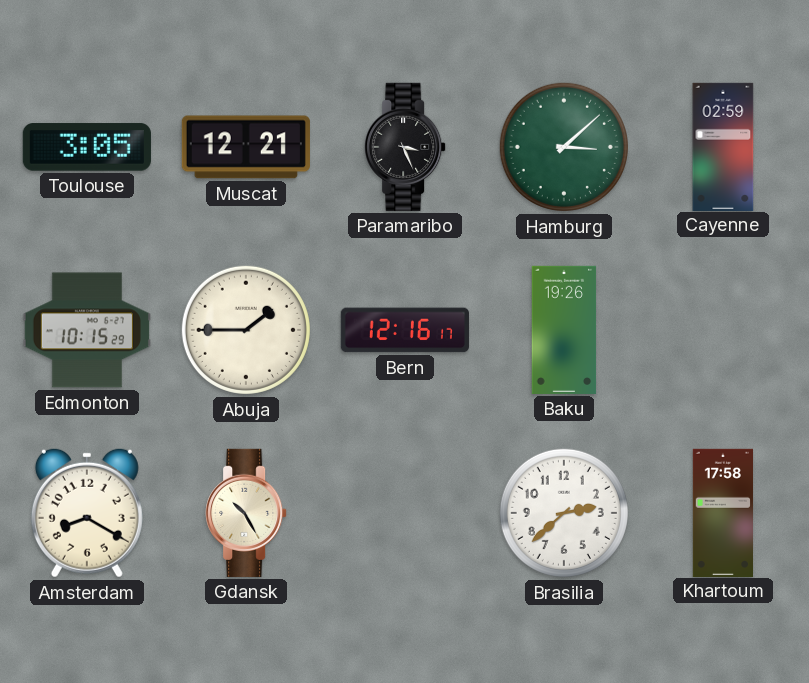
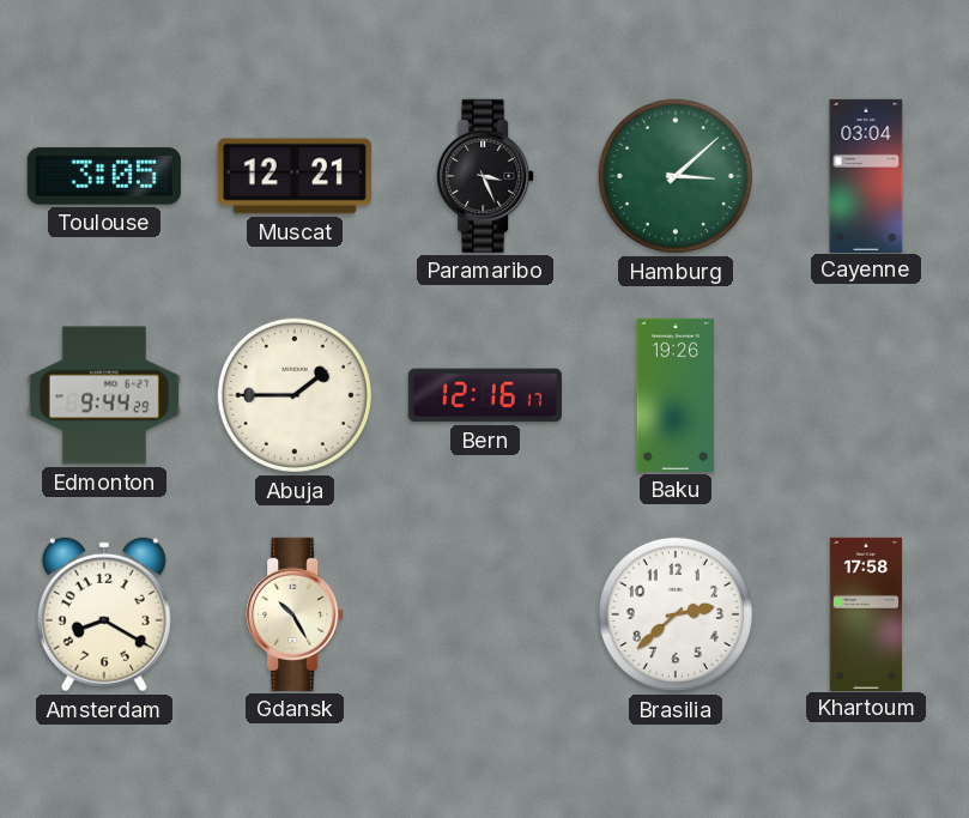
Cayenne: 02:59 -> 03:04
Edmonton: 10:15 -> 9:44
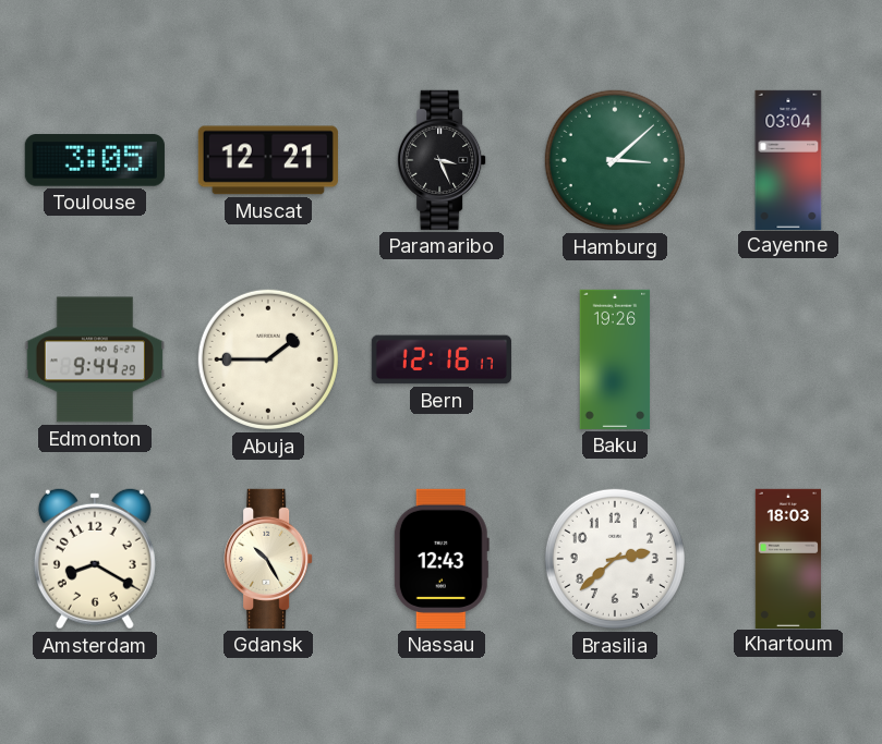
Nassau: none -> 12:43
Khartoum: 17:58 -> 18:03
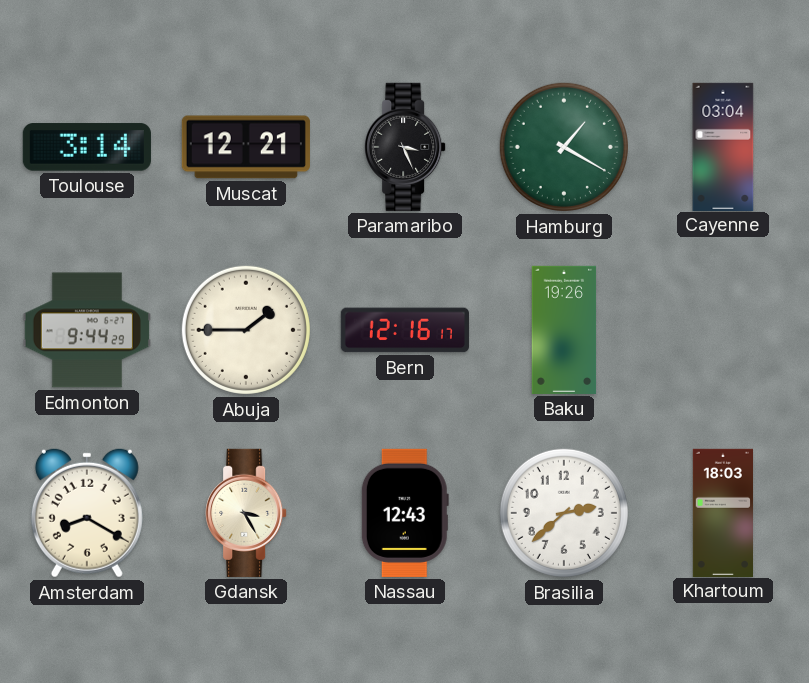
Toulouse: 3:05 -> 3:14
Hamburg: 3:08 -> 1:20
Gdansk: 10:25 -> 3:25
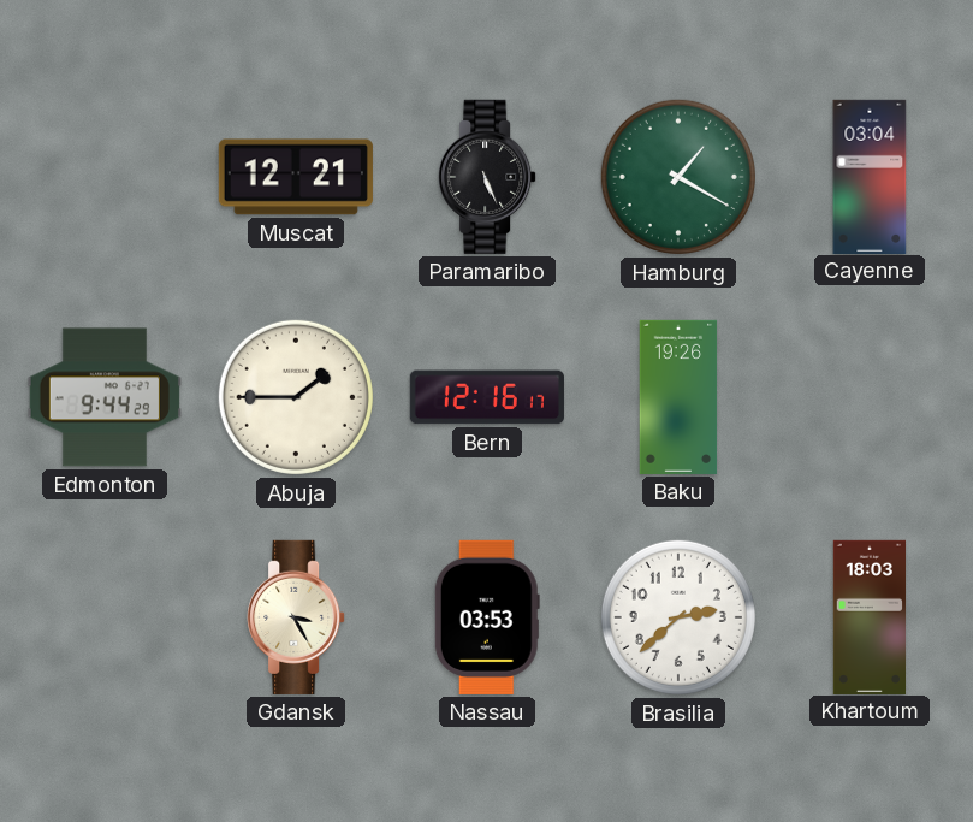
Toulouse: 3:14 -> none
Paramaribo: 3:26 -> 5:26
Amsterdam: 8:20 -> none
Nassau: 12:43 -> 03:53
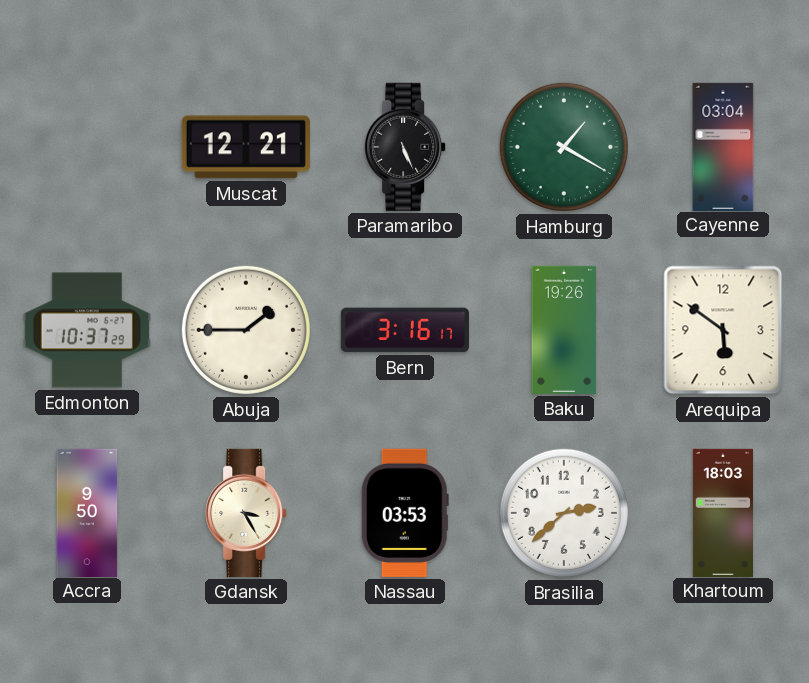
Edmonton: 9:44 -> 10:37
Bern: 12:16 -> 3:16
Arequipa: none -> 5:51
Accra: none -> 9:50
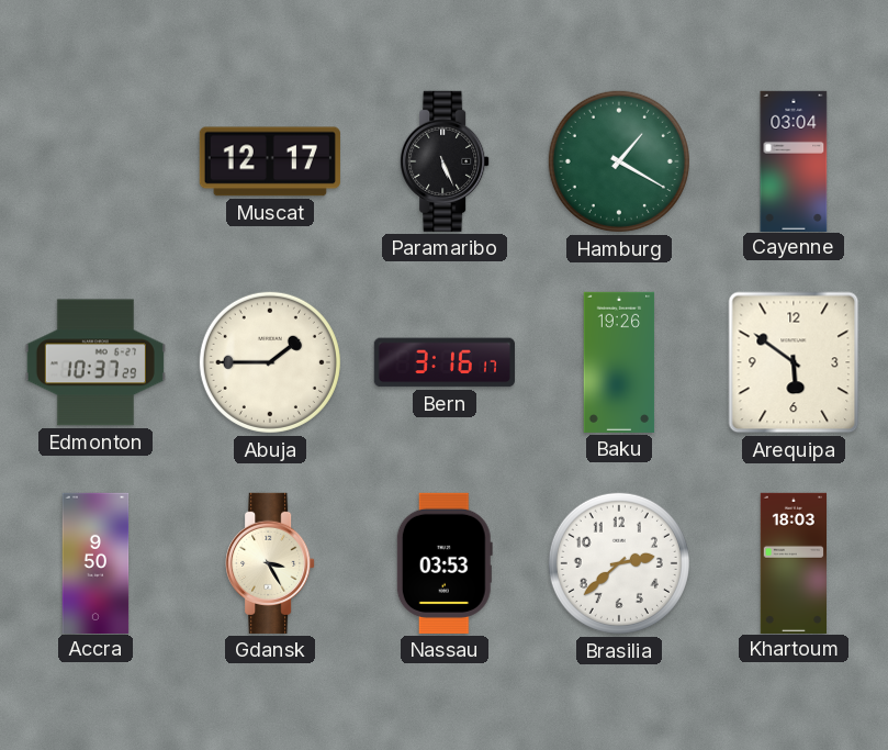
Muscat: 12:21 -> 12:17
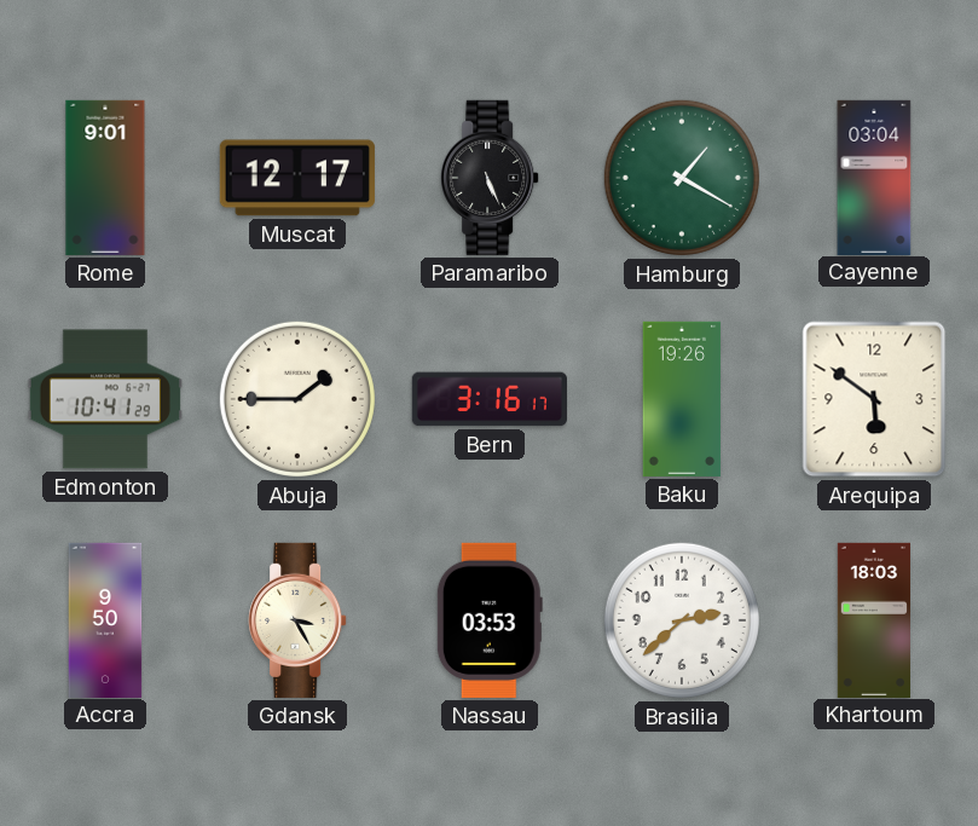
Rome: none -> 9:01
Edmonton: 10:37 -> 10:41
